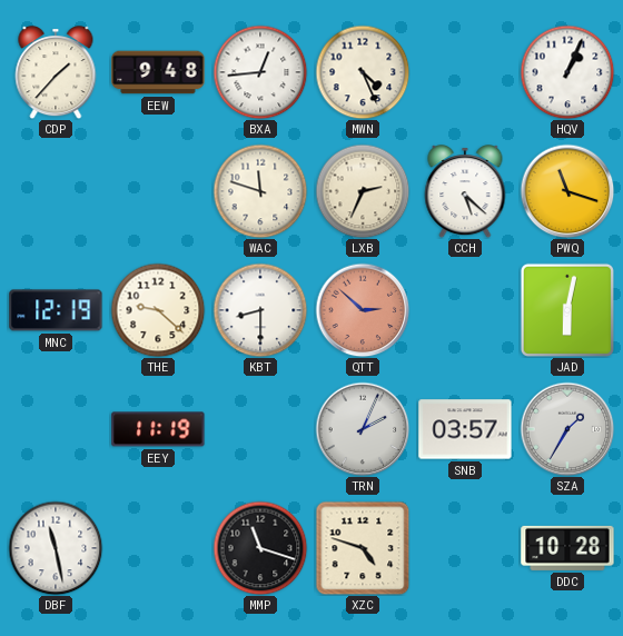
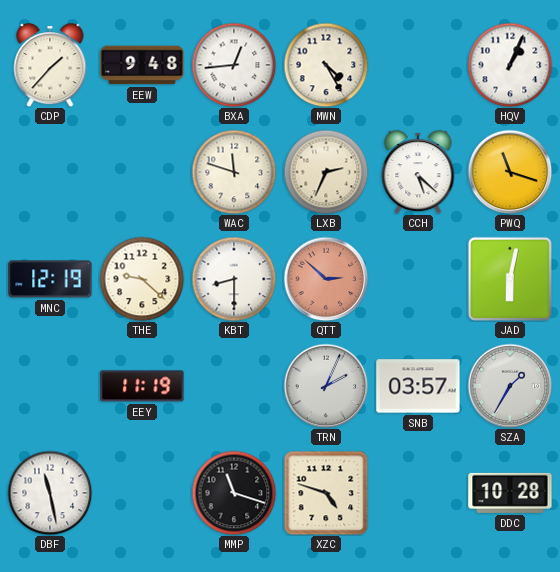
MWN: 4:26 -> 4:25
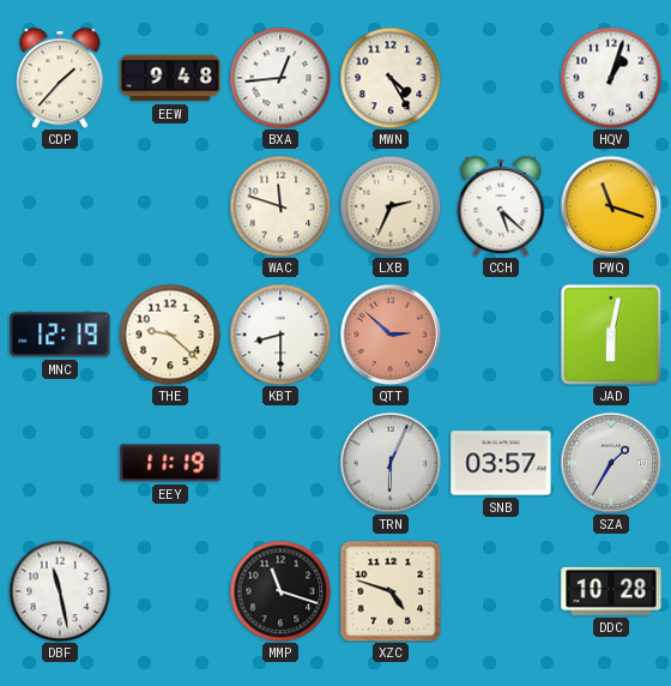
HQV: 1:04 -> 1:03
TRN: 2:04 -> 6:04
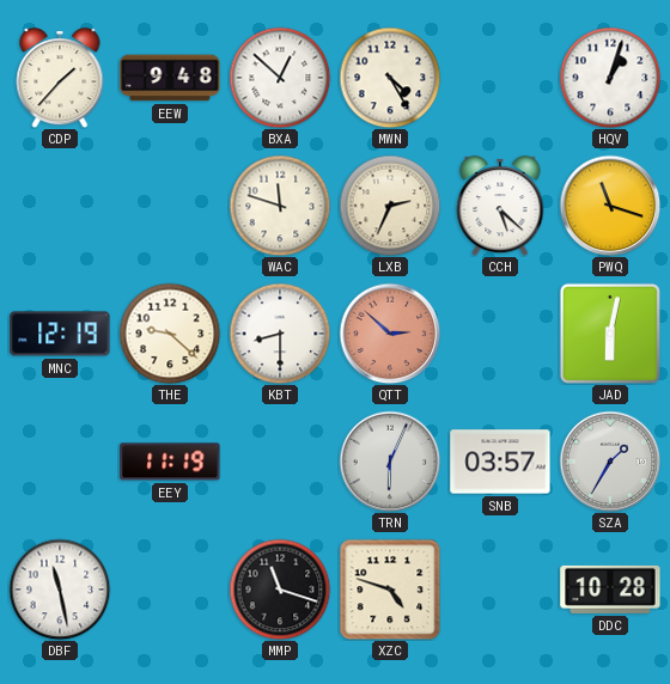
BXA: 12:44 -> 12:52
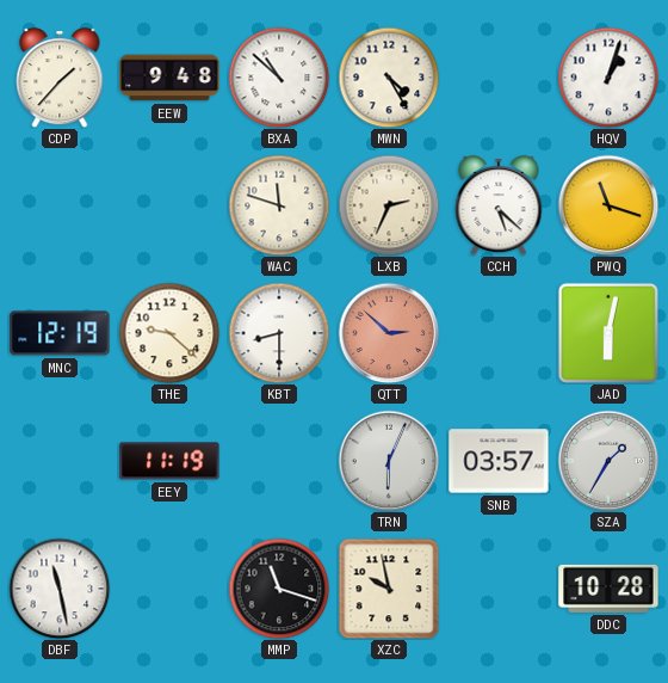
BXA: 12:52 -> 10:52
XZC: 4:48 -> 9:58
